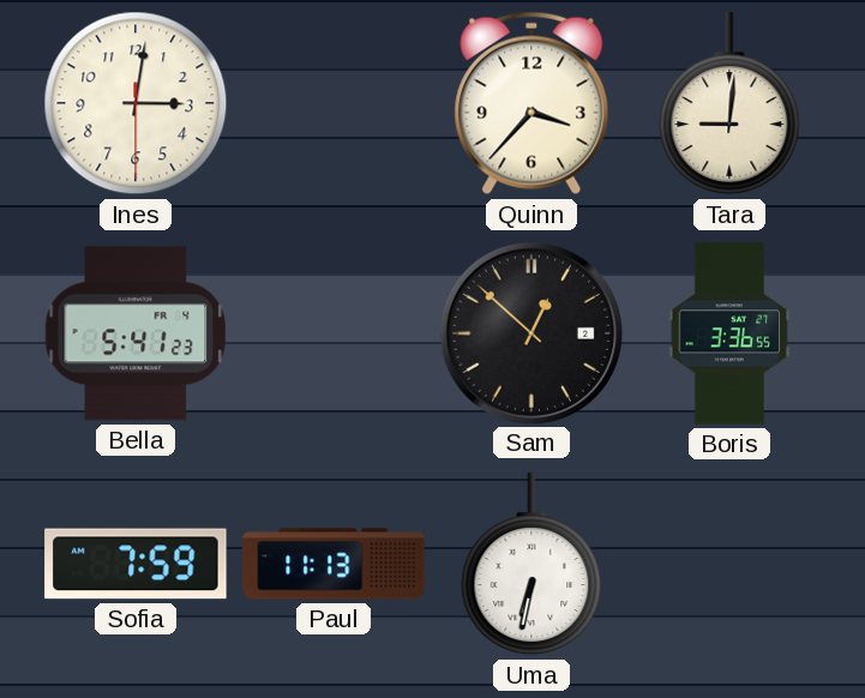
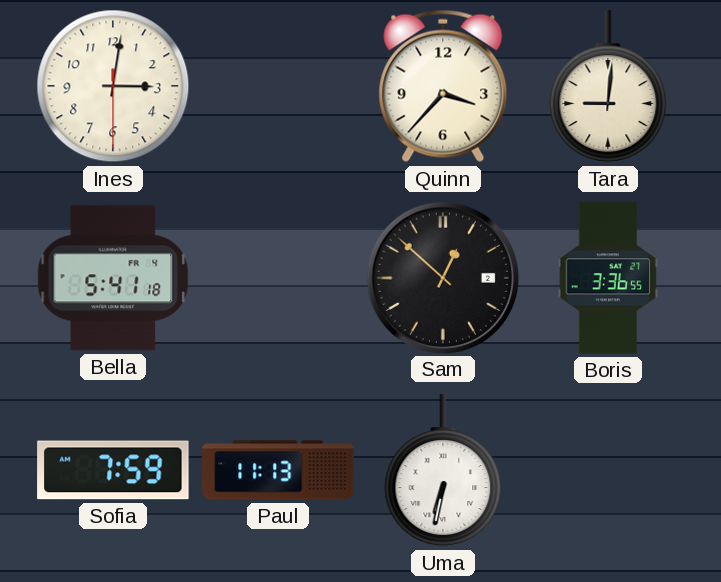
Bella: 5:41:23 -> 5:41:18
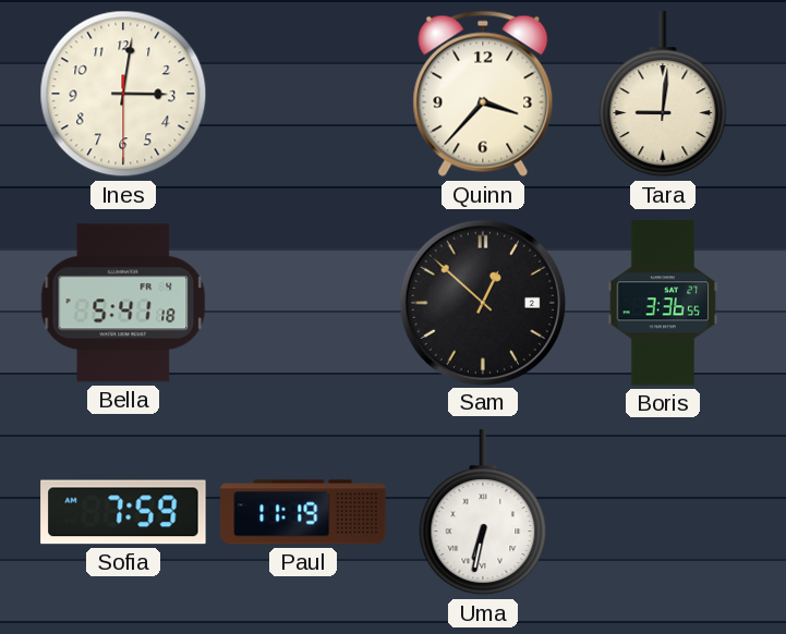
Paul: 11:13 -> 11:19
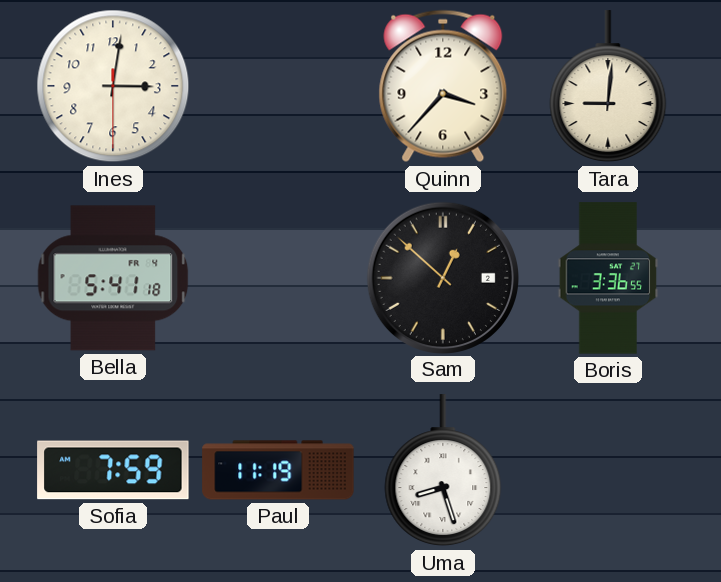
Uma: 6:32 -> 8:27
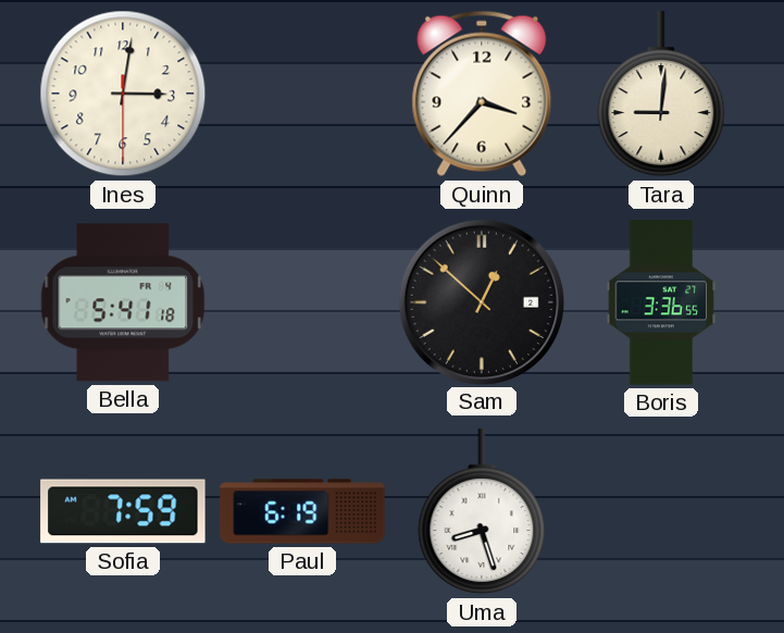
Paul: 11:19 -> 6:19
